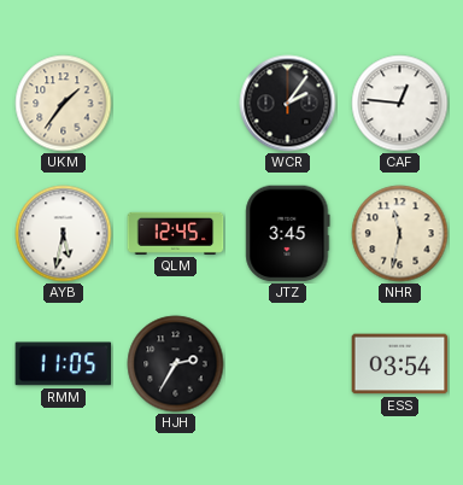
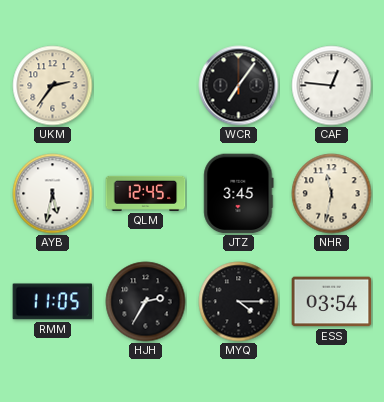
UKM: 1:36 -> 2:36
WCR: 2:06 -> 7:06
MYQ: none -> 4:15
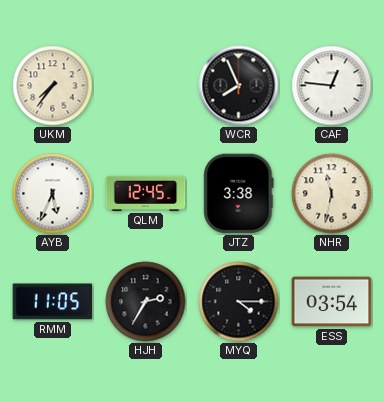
UKM: 2:36 -> 7:36
WCR: 7:06 -> 7:56
AYB: 5:32 -> 5:34
JTZ: 3:45 -> 3:38
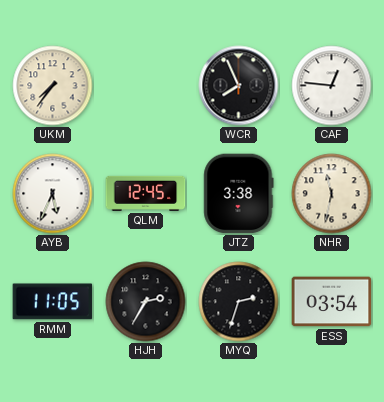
MYQ: 4:15 -> 2:33
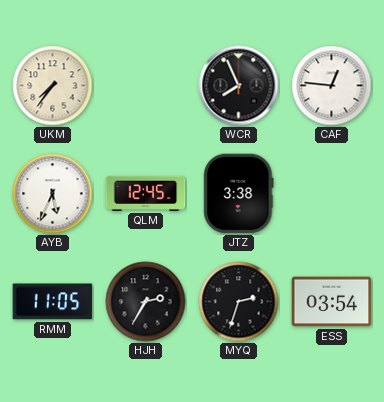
NHR: 11:32 -> none
